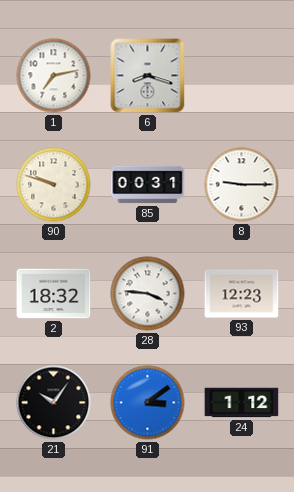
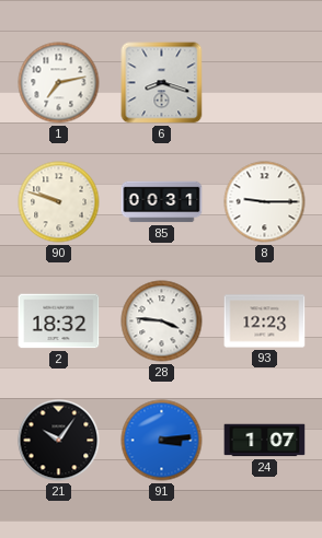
91: 3:09 -> 3:14
24: 1:12 -> 1:07
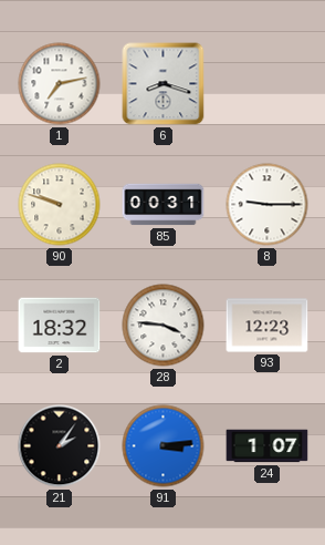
21: 10:06 -> 2:06
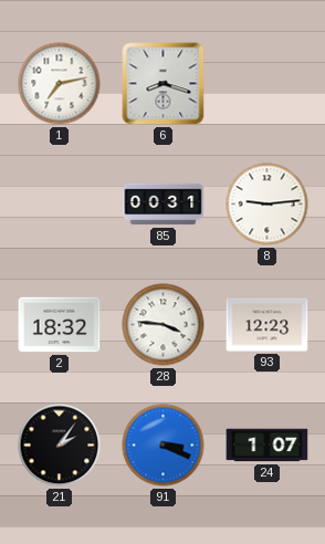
90: 9:48 -> none
8: 9:15 -> 9:14
91: 3:14 -> 3:19
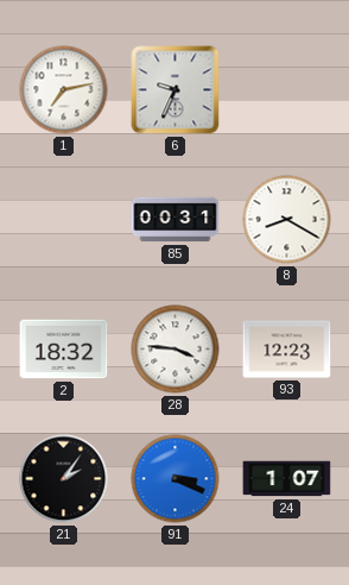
6: 8:18 -> 9:34
8: 9:14 -> 8:20
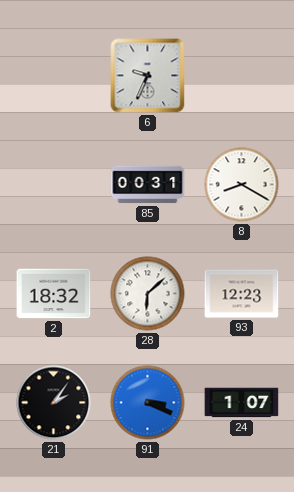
1: 7:13 -> none
28: 3:46 -> 6:08
